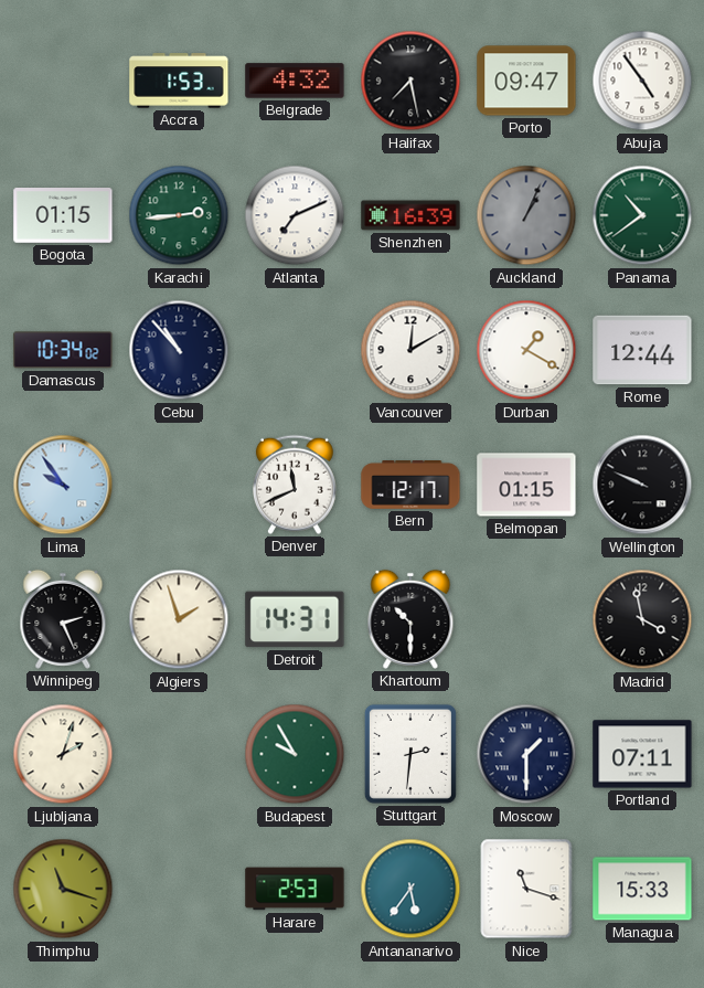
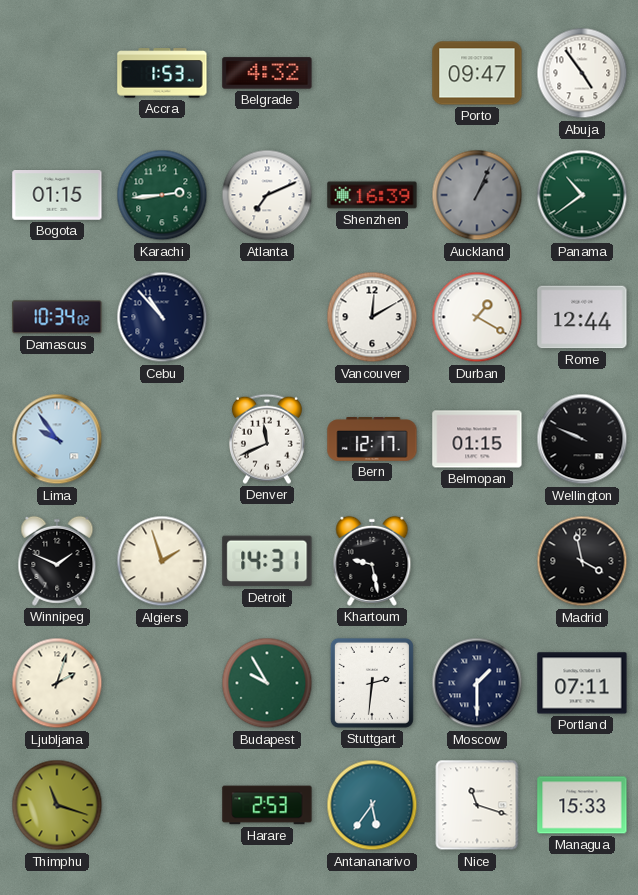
Halifax: 7:28 -> none
Winnipeg: 2:26 -> 1:49
Khartoum: 10:30 -> 9:28
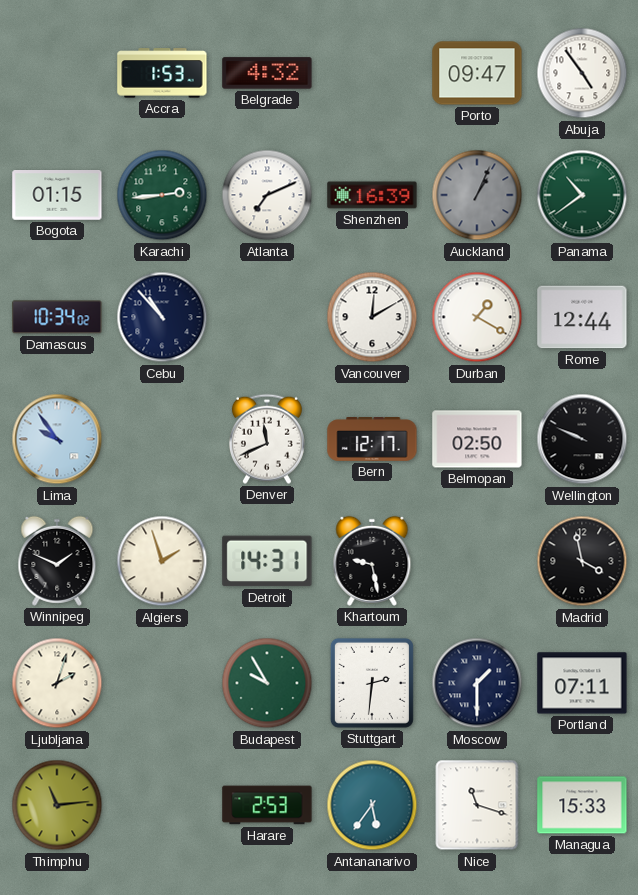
Belmopan: 01:15 -> 02:50
Thimphu: 11:18 -> 11:14
